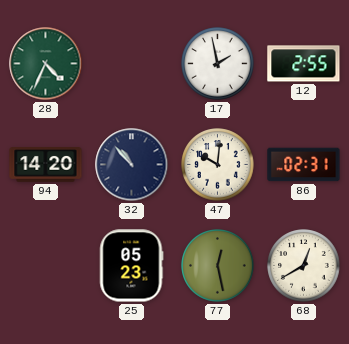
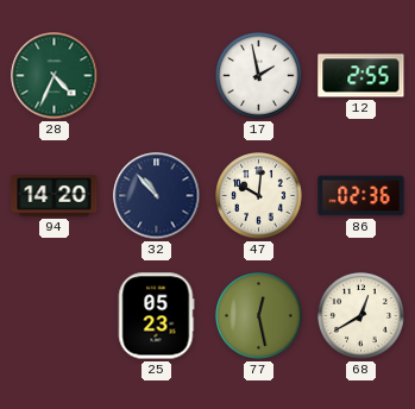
86: 02:31 -> 02:36
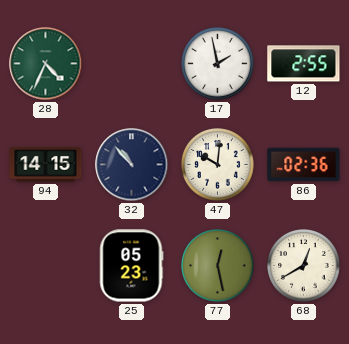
94: 14:20 -> 14:15
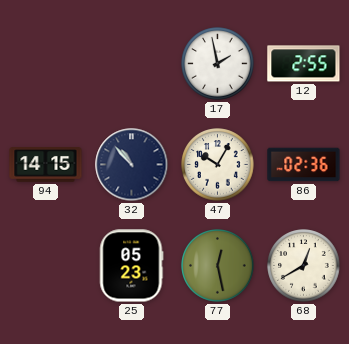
28: 4:34 -> none
47: 10:01 -> 10:05
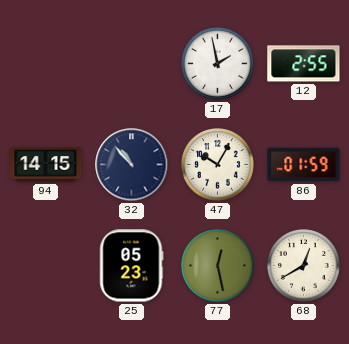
86: 02:36 -> 01:59
